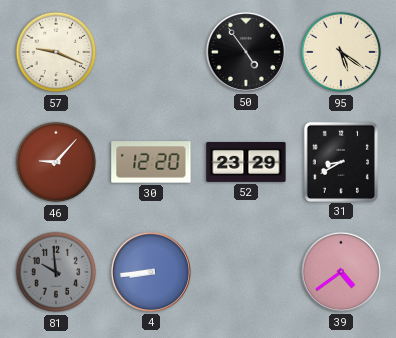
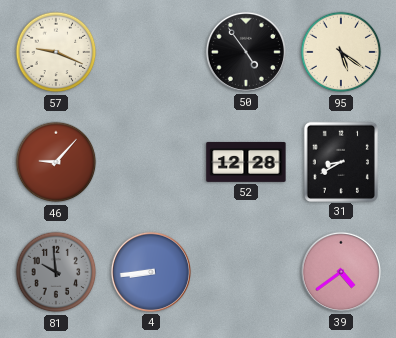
30: 12:20 -> none
52: 23:29 -> 12:28
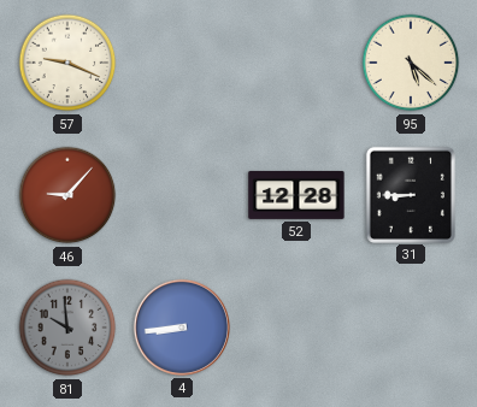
50: 4:54 -> none
95: 5:21 -> 5:22
31: 8:40 -> 8:45
39: 4:39 -> none
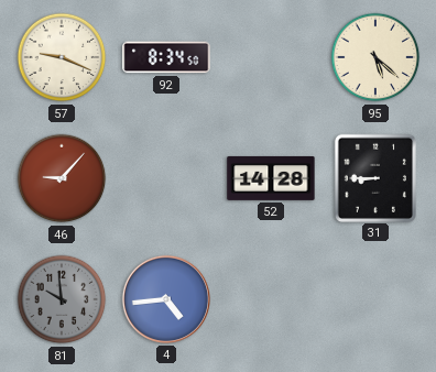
92: none -> 8:34
52: 12:28 -> 14:28
4: 8:44 -> 4:44
